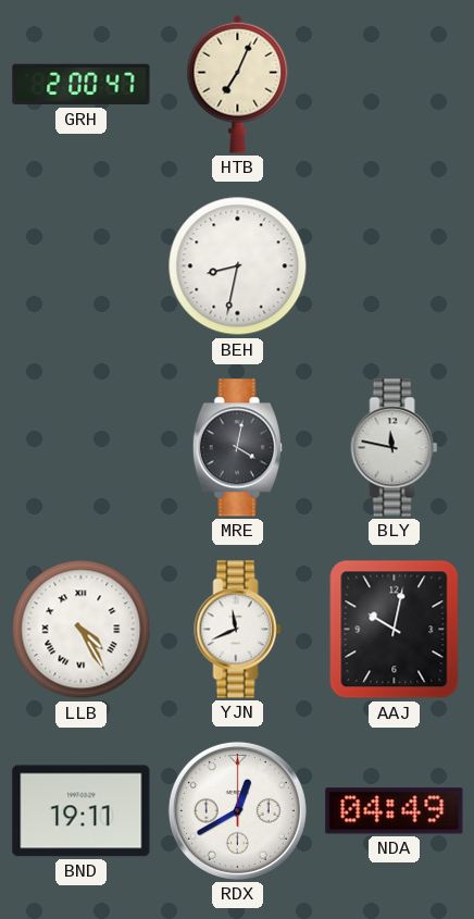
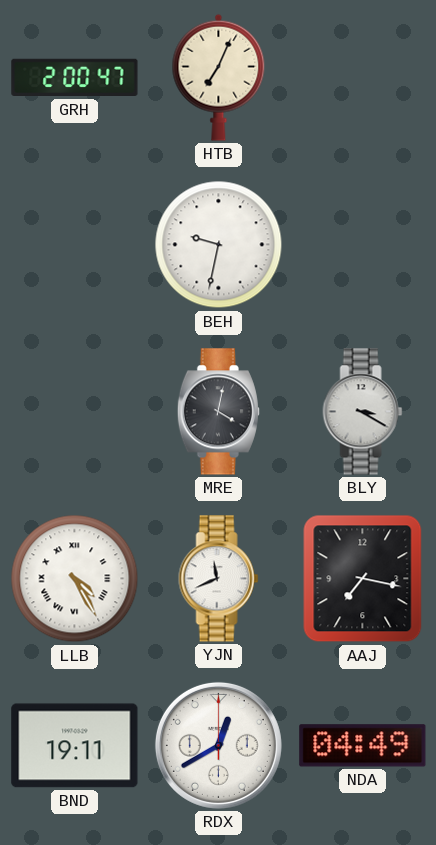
BEH: 8:32 -> 9:32
BLY: 11:47 -> 3:20
AAJ: 10:02 -> 7:17
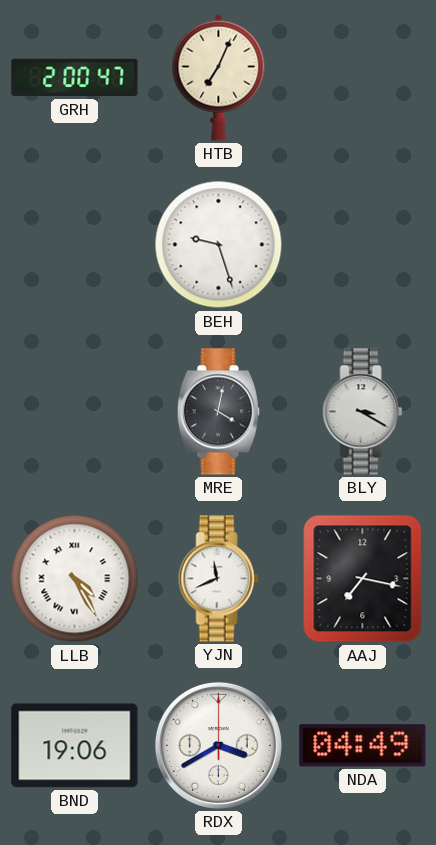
BEH: 9:32 -> 9:27
BND: 19:11 -> 19:06
RDX: 12:40 -> 3:40
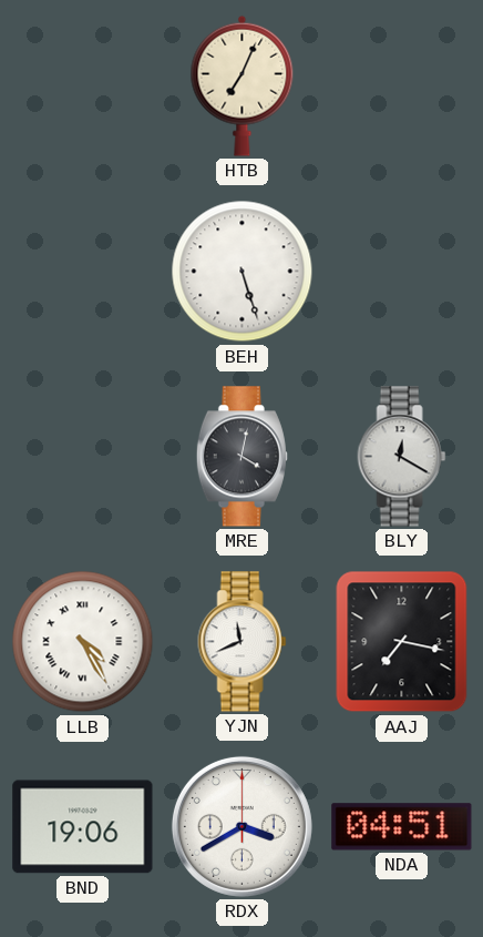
GRH: 2:00 -> none
BEH: 9:27 -> 5:27
BLY: 3:20 -> 12:20
NDA: 04:49 -> 04:51
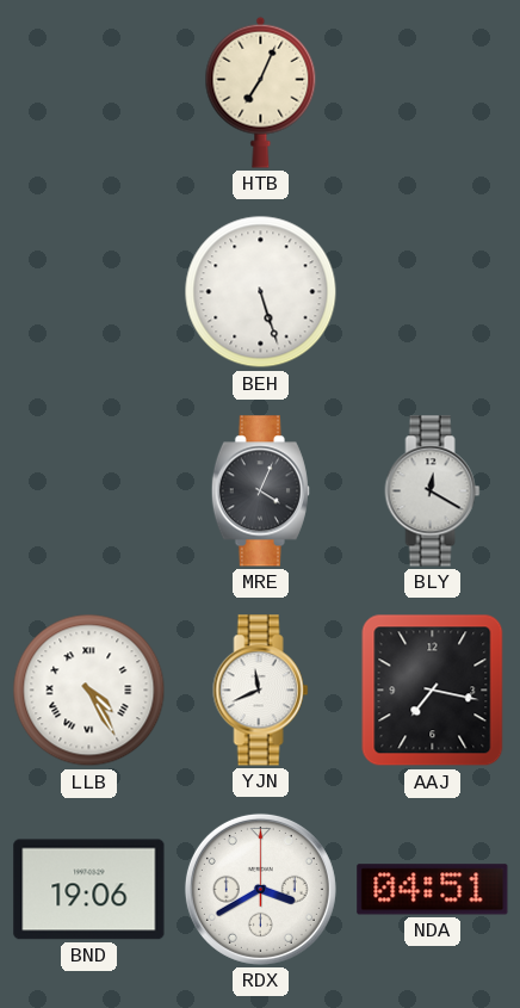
MRE: 4:02 -> 4:04
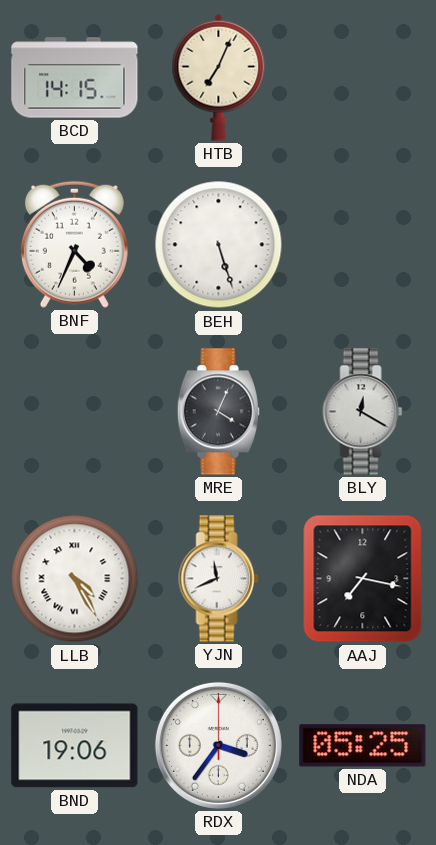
BCD: none -> 14:15
BNF: none -> 4:34
RDX: 3:40 -> 3:36
NDA: 04:51 -> 05:25
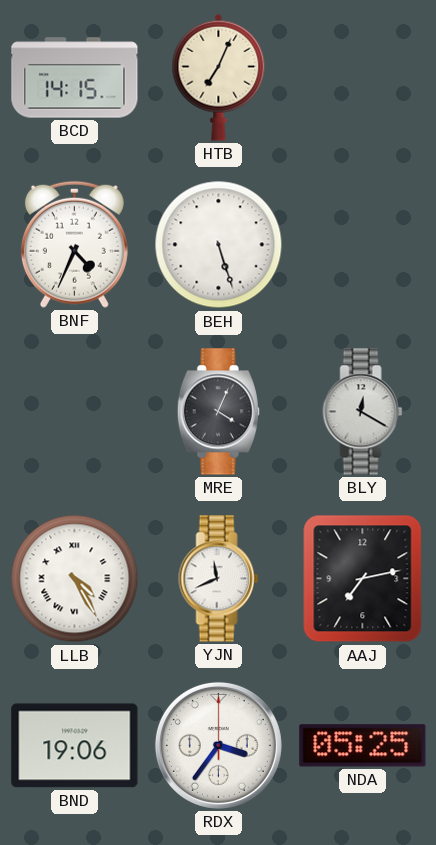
AAJ: 7:17 -> 7:13
